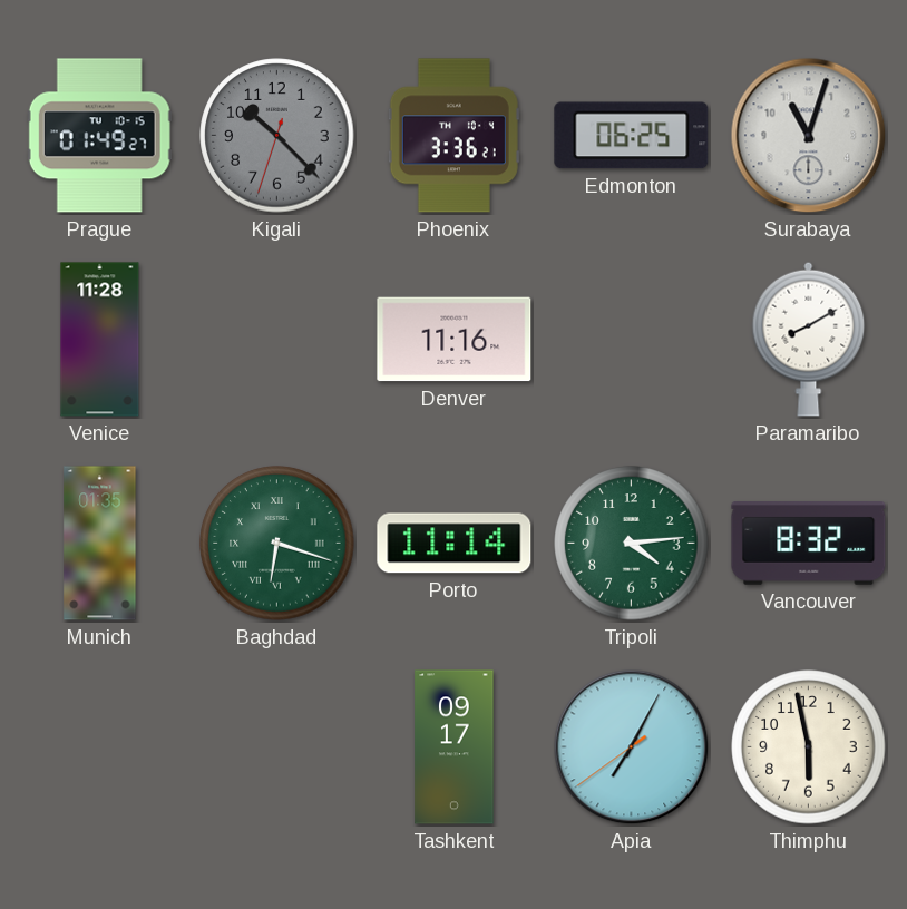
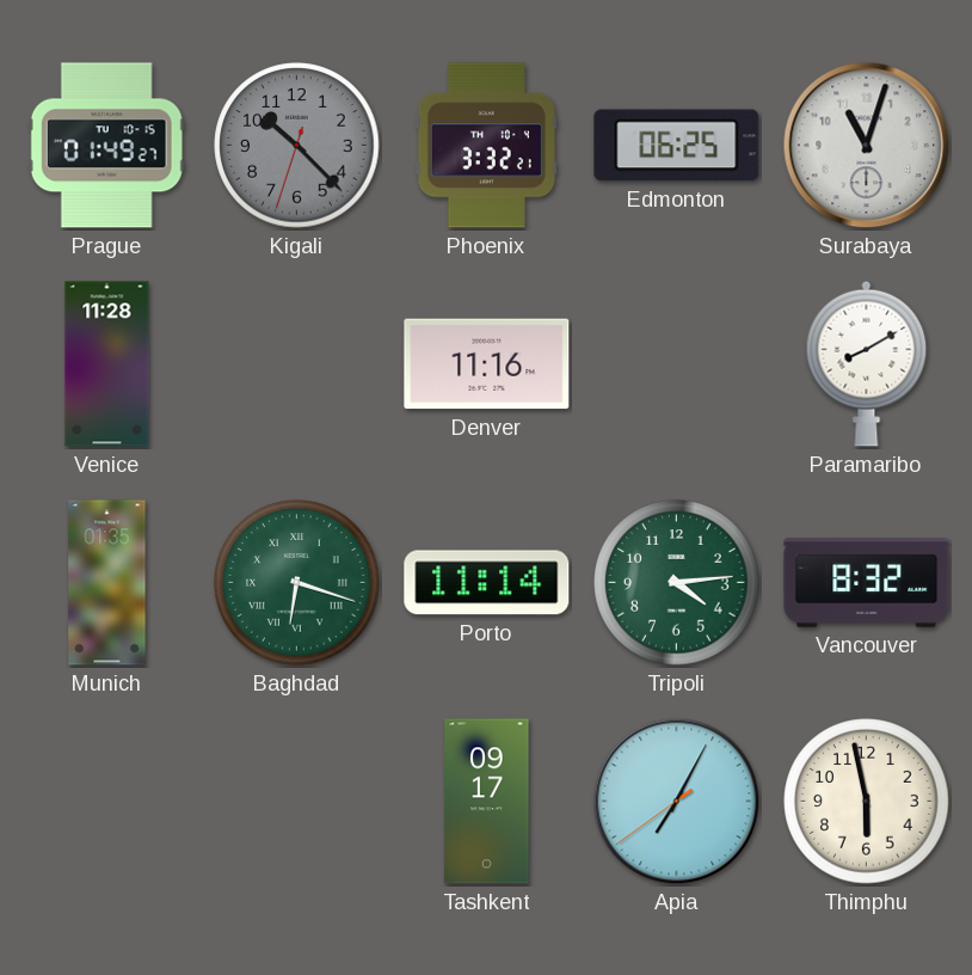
Phoenix: 3:36 -> 3:32
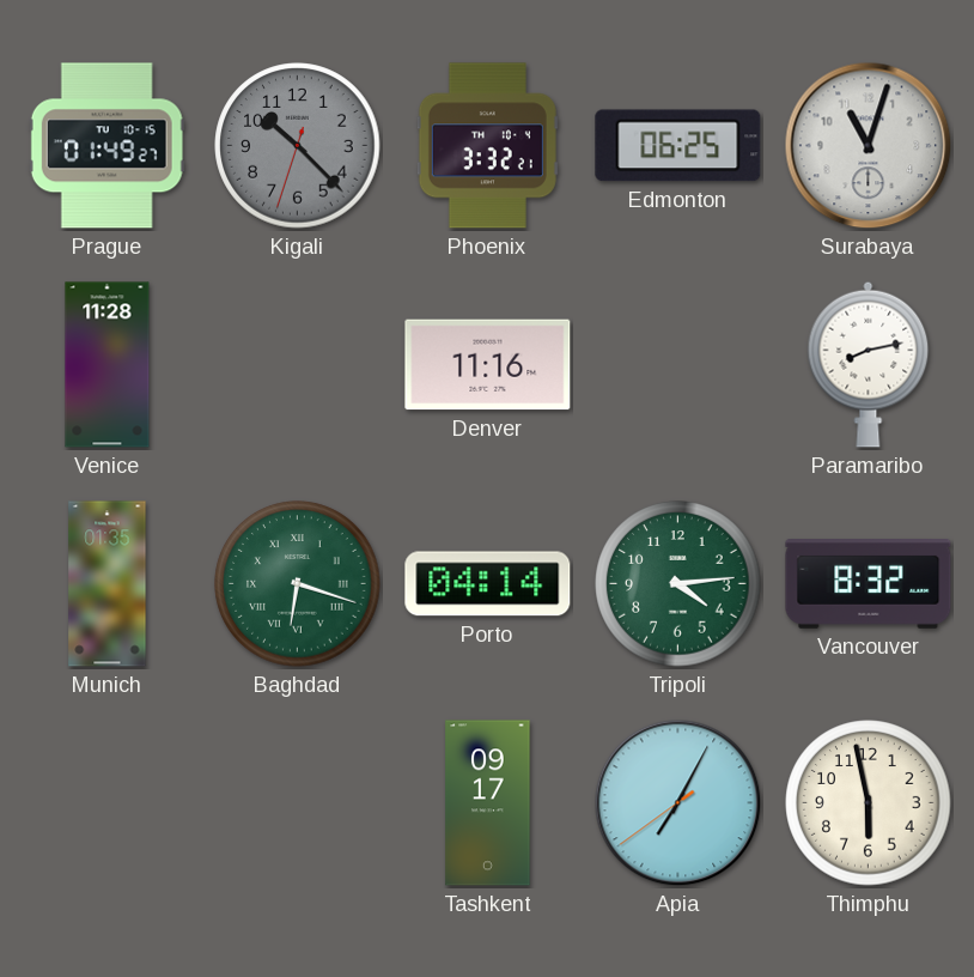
Paramaribo: 8:10 -> 8:13
Porto: 11:14 -> 04:14
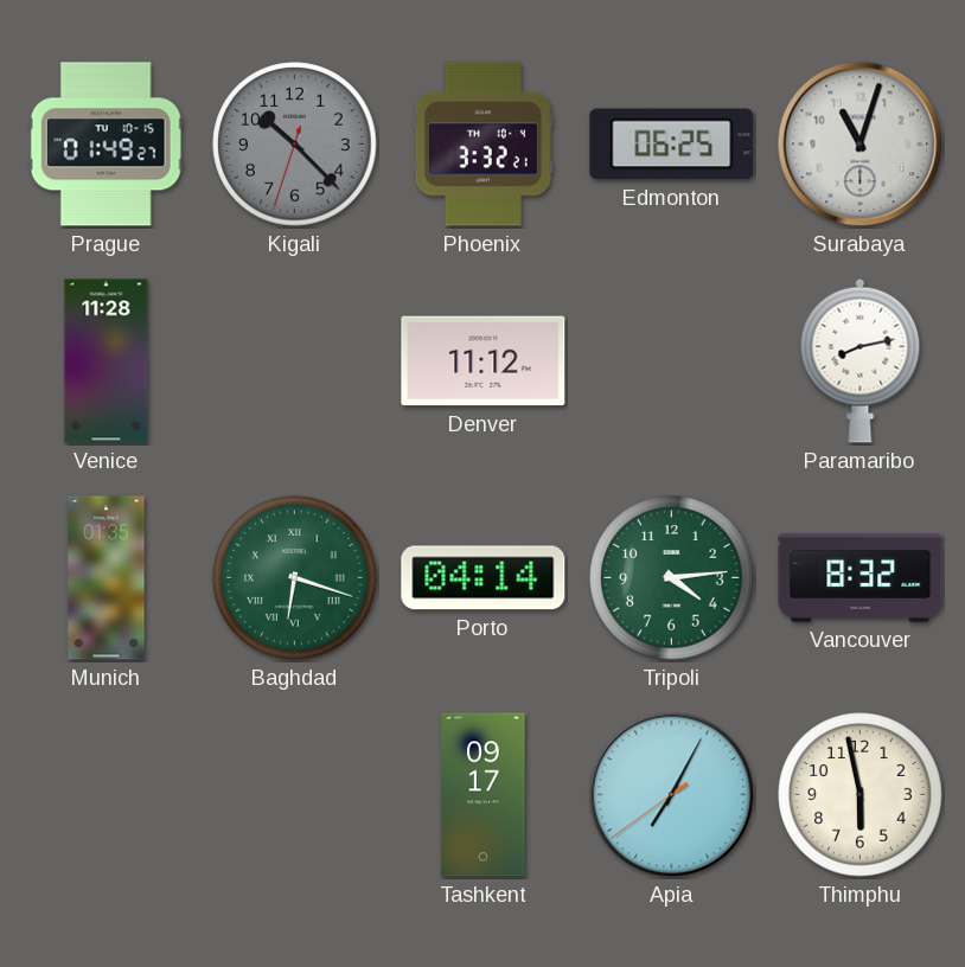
Denver: 11:16 -> 11:12
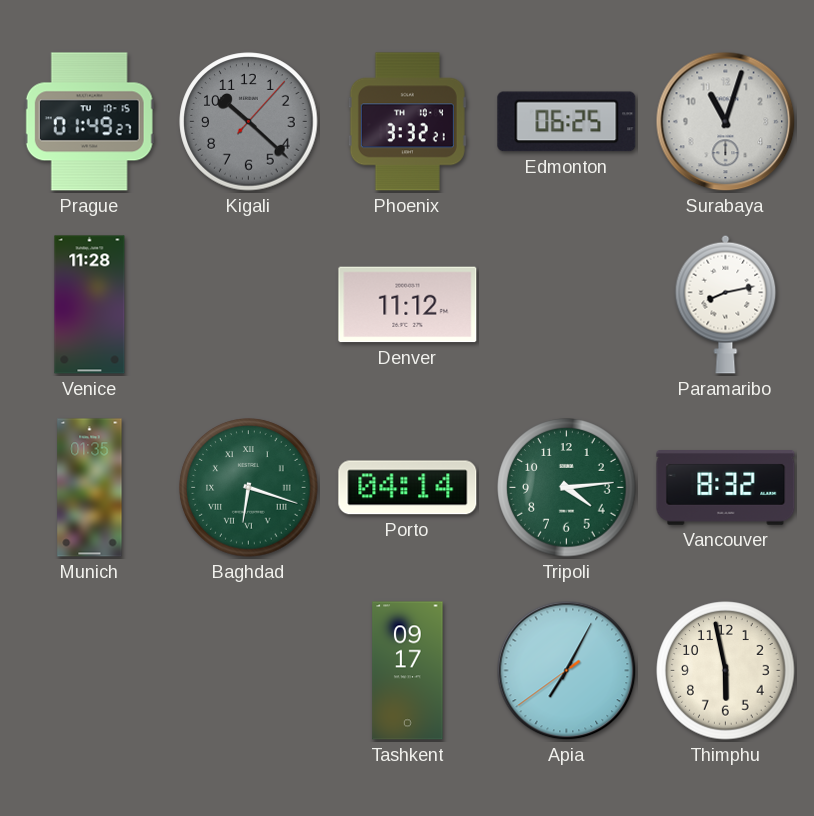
Kigali: 10:22:33 -> 10:22:07
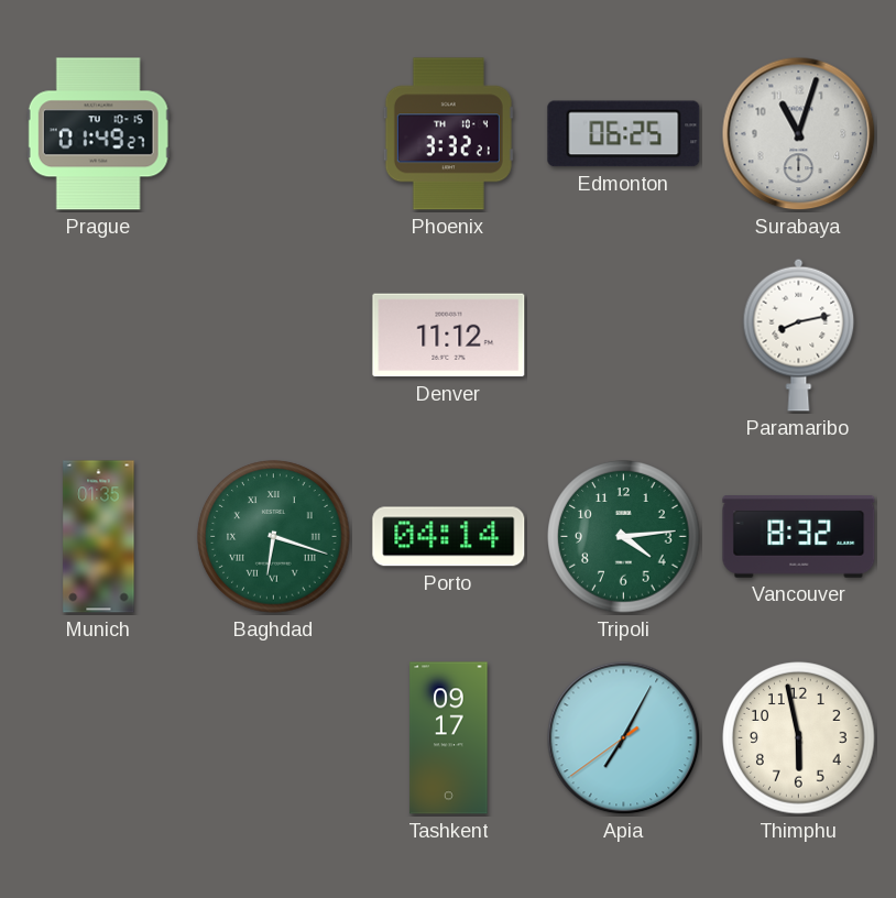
Kigali: 10:22 -> none
Venice: 11:28 -> none
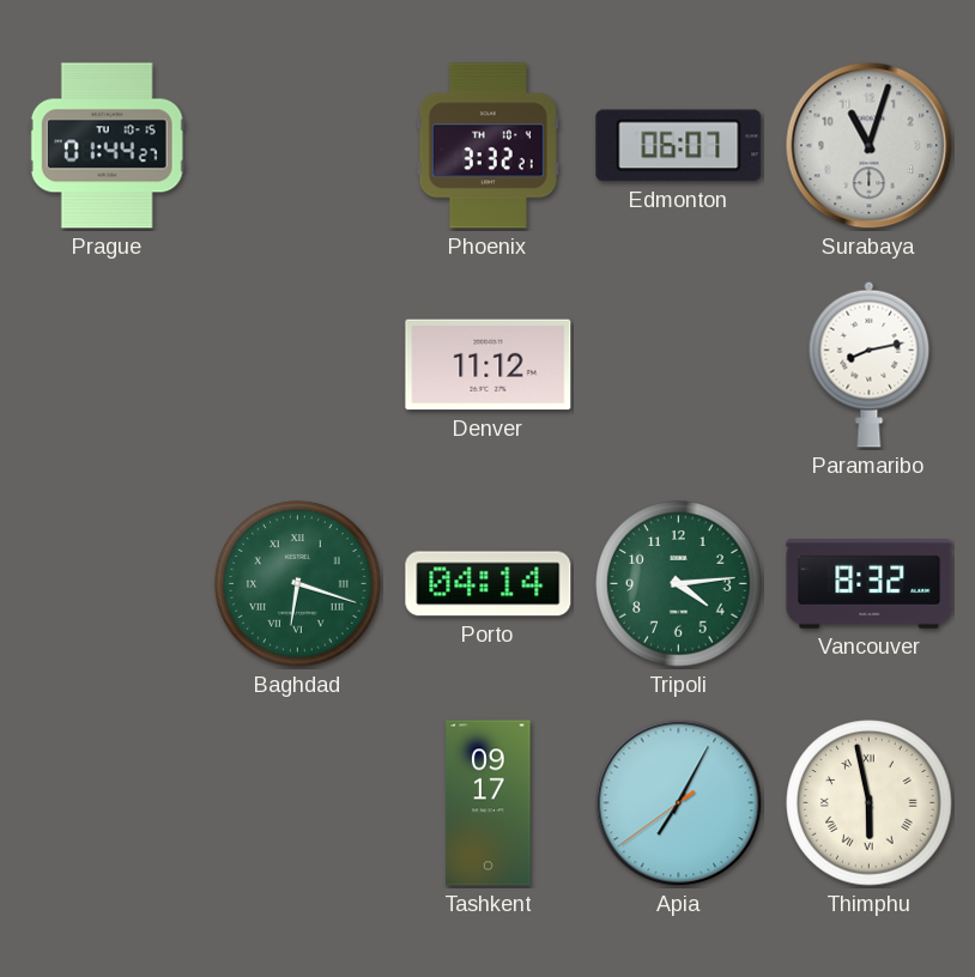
Prague: 01:49 -> 01:44
Edmonton: 06:25 -> 06:07
Munich: 01:35 -> none
Thimphu numerals: Arabic -> Roman
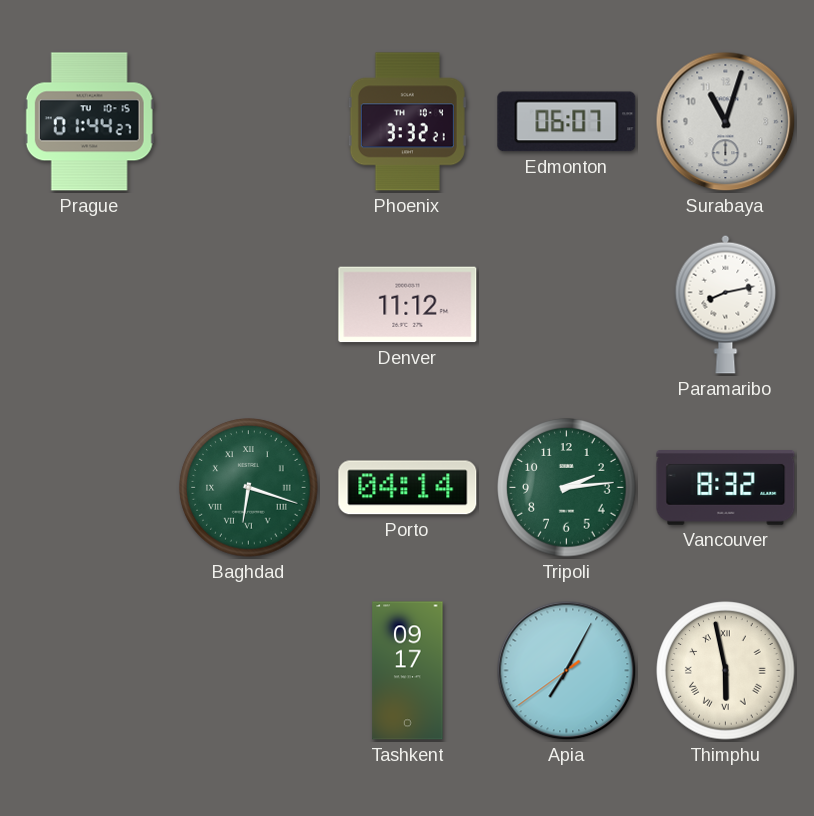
Tripoli: 4:14 -> 2:14
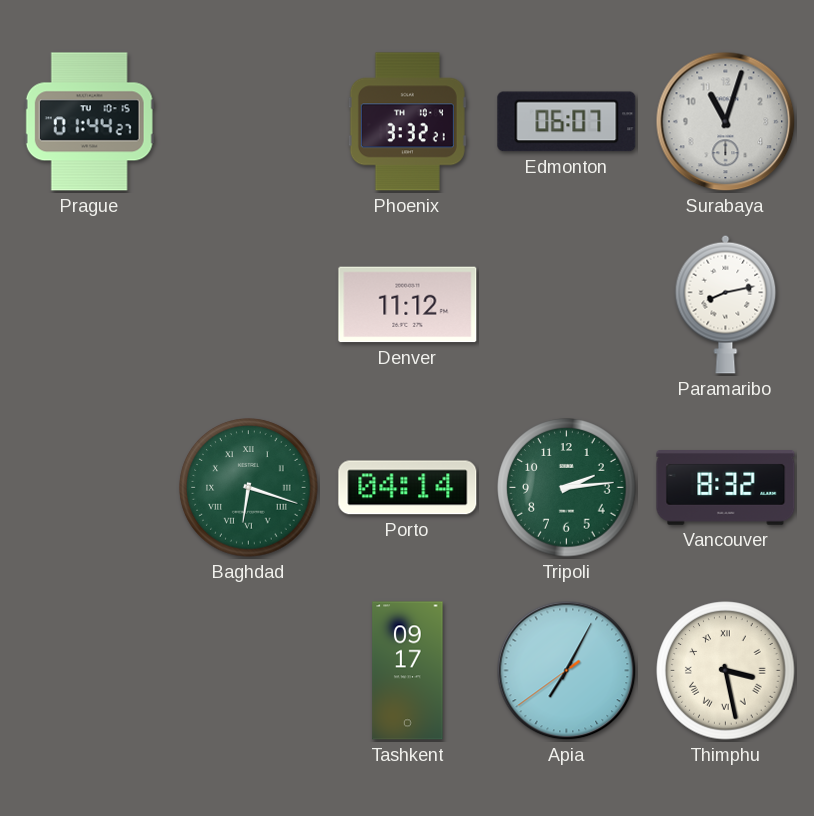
Thimphu: 5:58 -> 3:28
